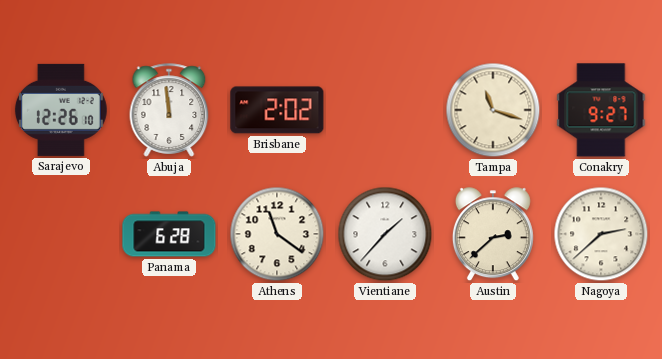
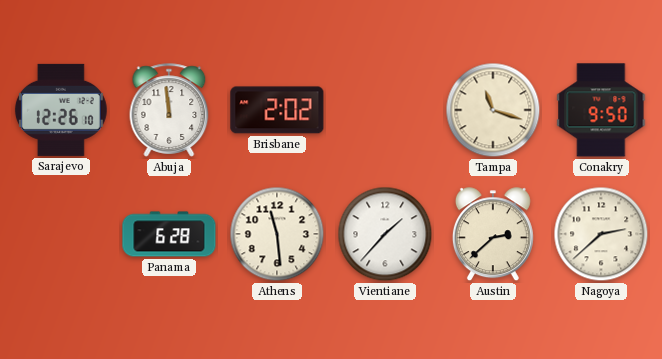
Conakry: 9:27 -> 9:50
Athens: 11:21 -> 11:29
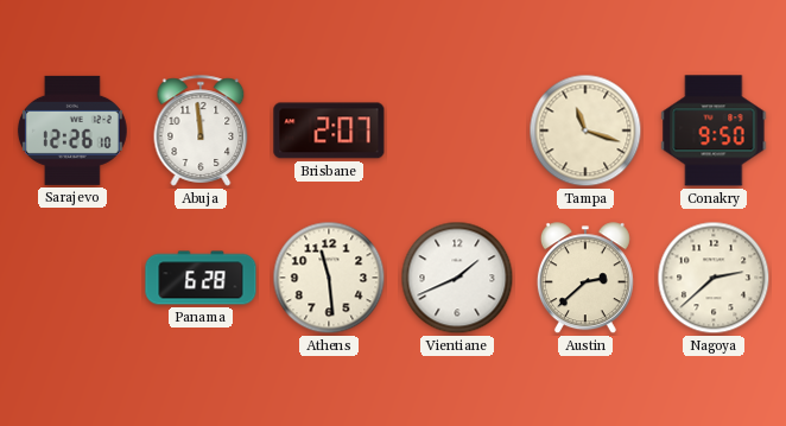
Brisbane: 2:02 -> 2:07
Vientiane: 1:37 -> 1:41
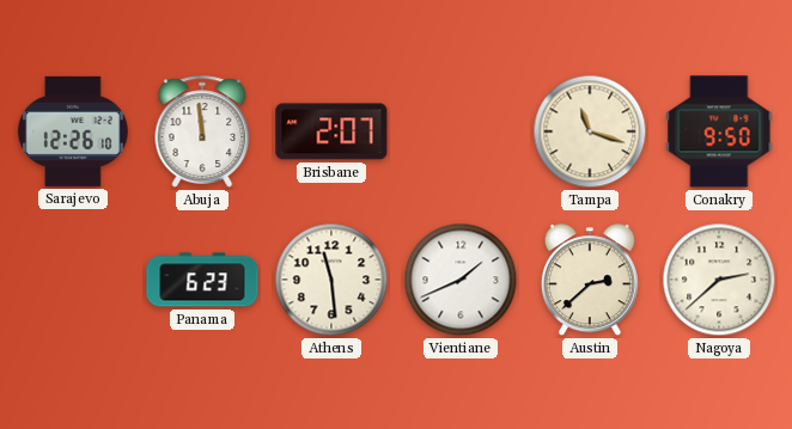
Panama: 6:28 -> 6:23
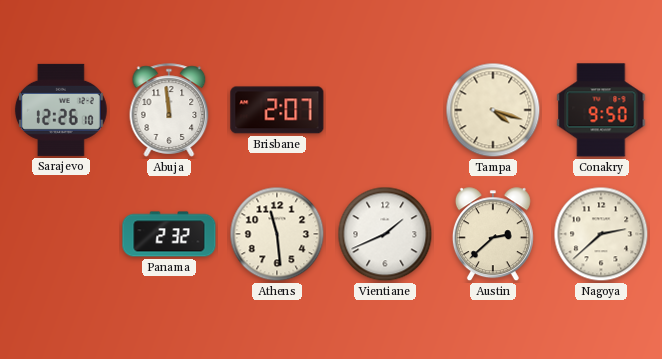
Tampa: 11:18 -> 4:18
Panama: 6:23 -> 2:32
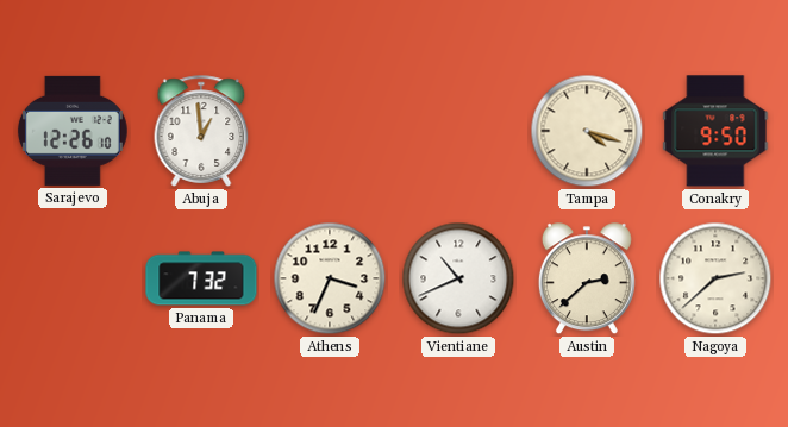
Abuja: 11:59 -> 12:59
Brisbane: 2:07 -> none
Panama: 2:32 -> 7:32
Athens: 11:29 -> 3:34
Vientiane: 1:41 -> 10:41
